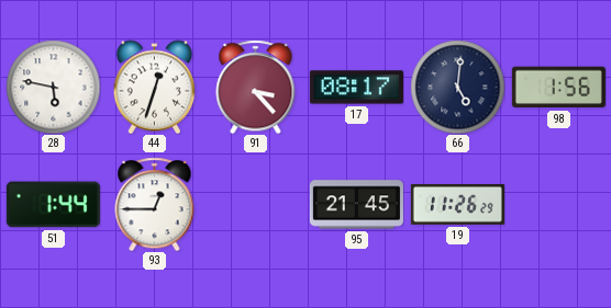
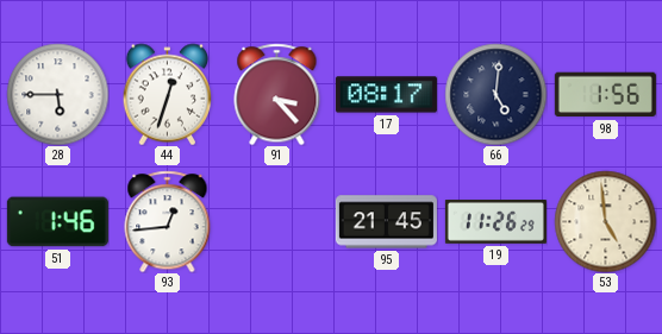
28: 5:47 -> 5:45
51: 1:44 -> 1:46
93: 12:45 -> 12:44
53: none -> 4:59
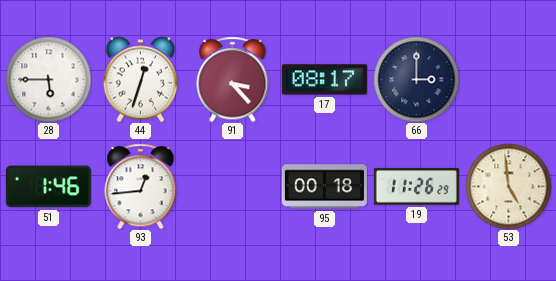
66: 5:01 -> 3:00
98: 1:56 -> none
95: 21:45 -> 00:18
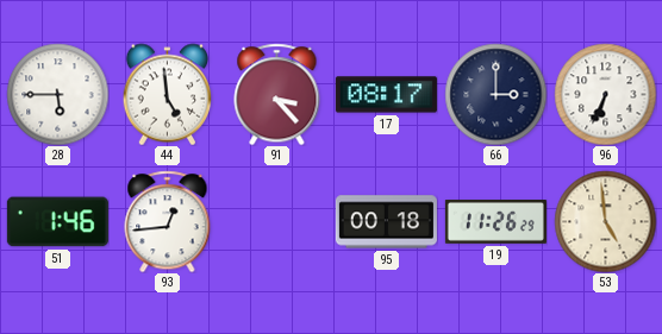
44: 12:33 -> 4:59
96: none -> 6:34
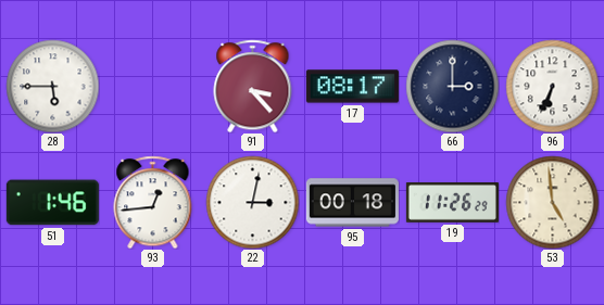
44: 4:59 -> none
22: none -> 3:02
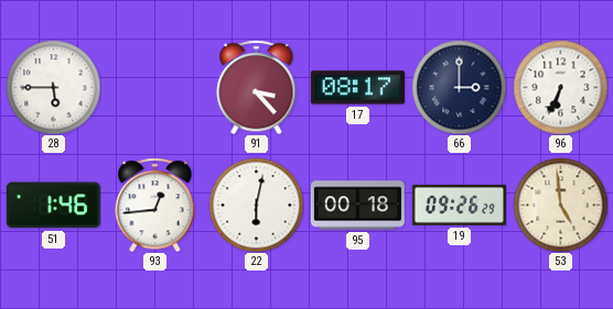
22: 3:02 -> 6:02
19: 11:26 -> 09:26
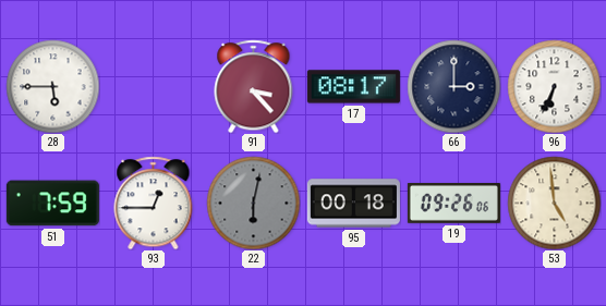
51: 1:46 -> 7:59
93: 12:44 -> 12:45
22 dial: white -> grey
19: 09:26:29 -> 09:26:06
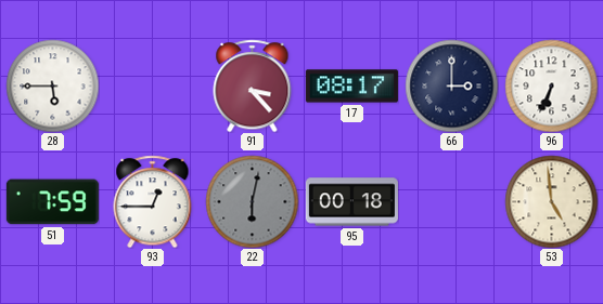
19: 09:26 -> none
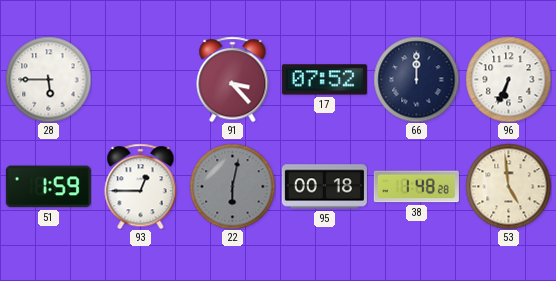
17: 08:17 -> 07:52
66: 3:00 -> 12:00
51: 7:59 -> 1:59
38: none -> 1:48
